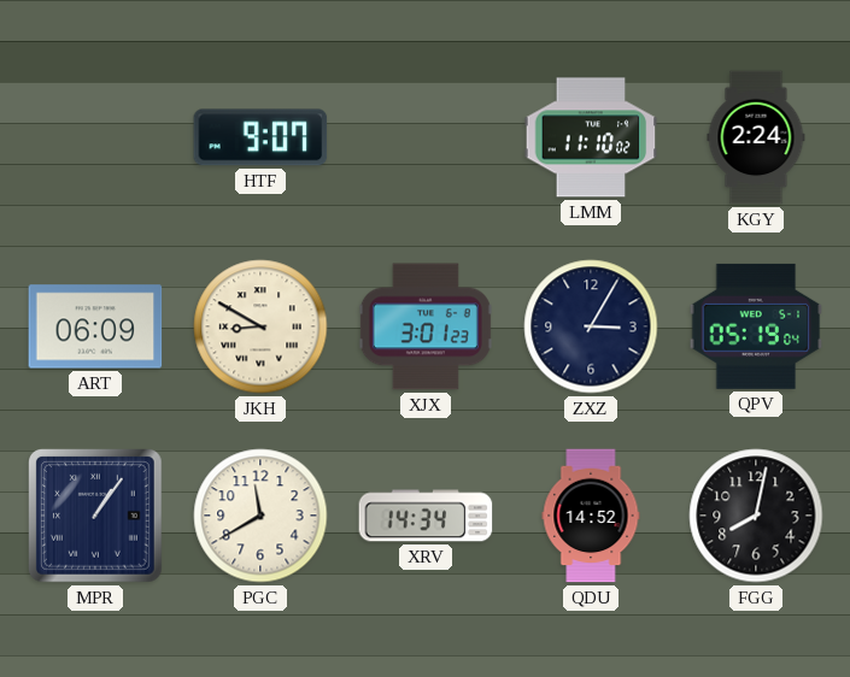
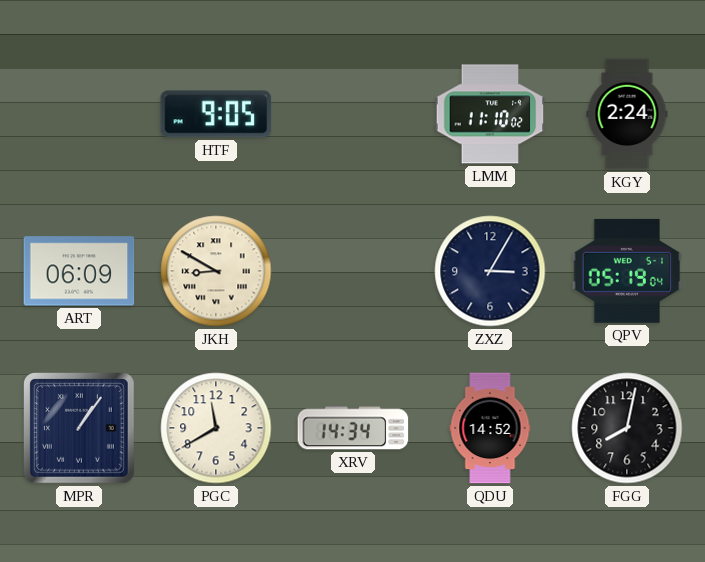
HTF: 9:07 -> 9:05
XJX: 3:01 -> none
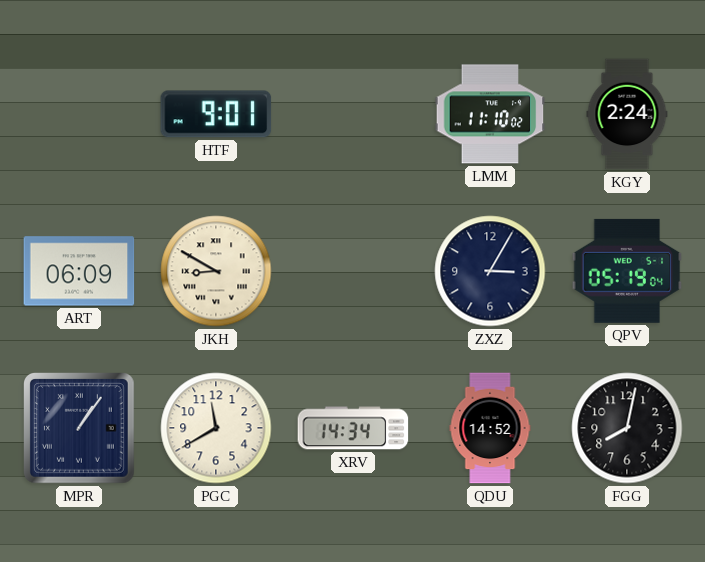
HTF: 9:05 -> 9:01
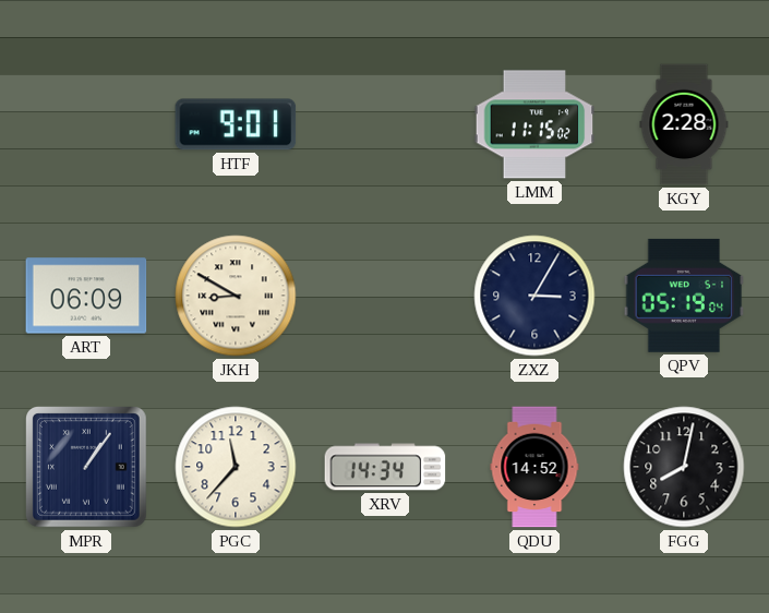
LMM: 11:10 -> 11:15
KGY: 2:24 -> 2:28
PGC: 11:40 -> 11:37
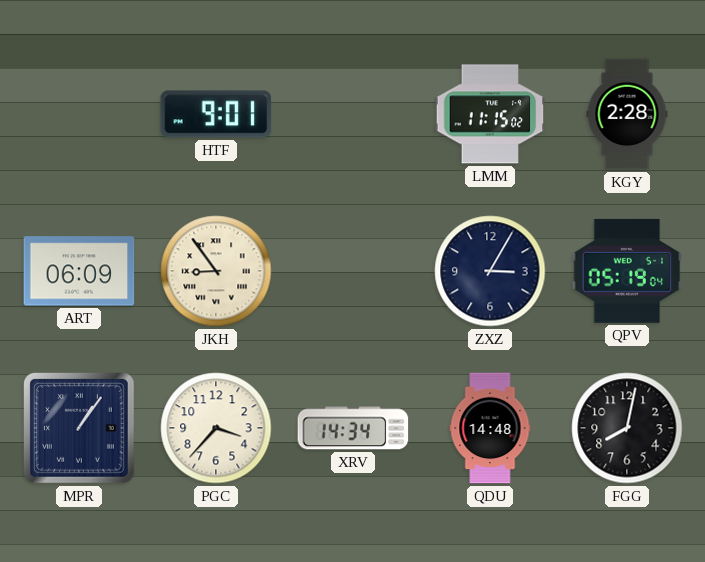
JKH: 8:50 -> 8:54
PGC: 11:37 -> 3:37
QDU: 14:52 -> 14:48
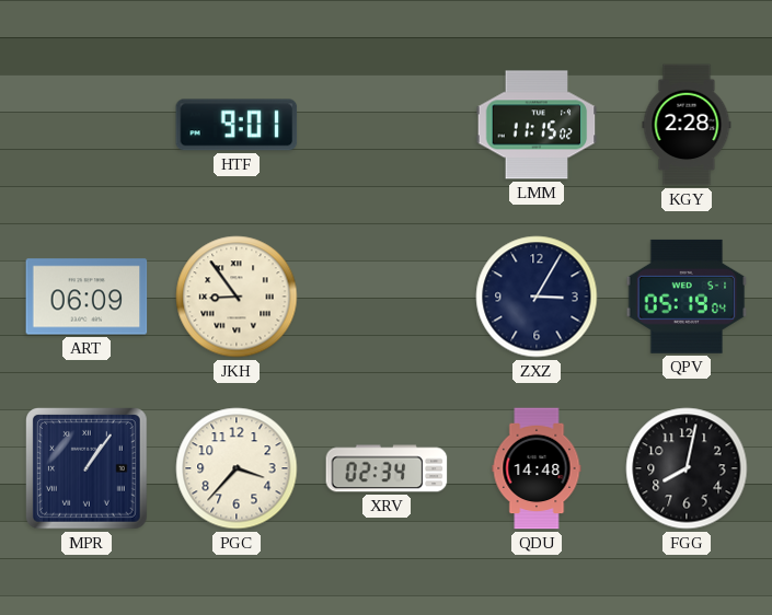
XRV: 14:34 -> 02:34
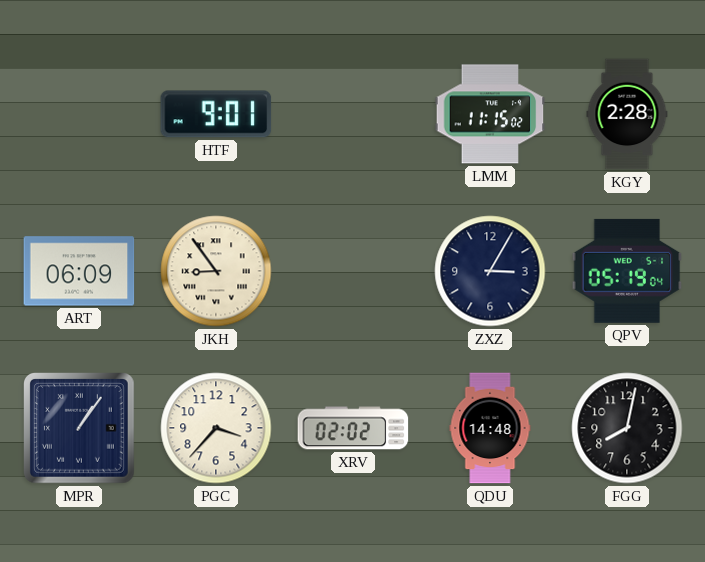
XRV: 02:34 -> 02:02
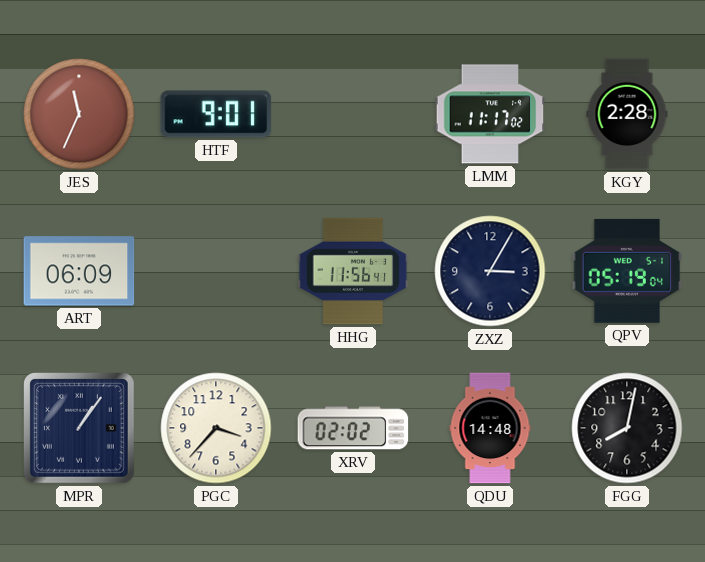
JES: none -> 11:34
LMM: 11:15 -> 11:17
JKH: 8:54 -> none
HHG: none -> 11:56
